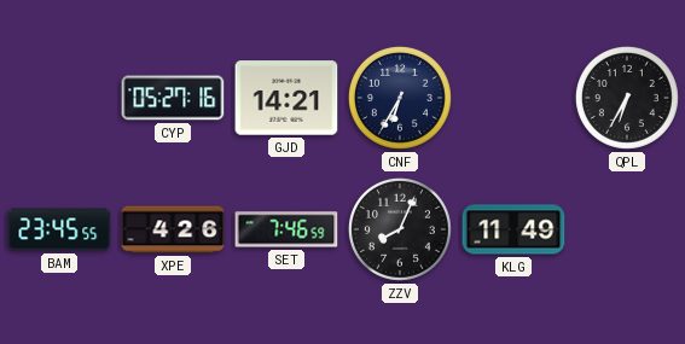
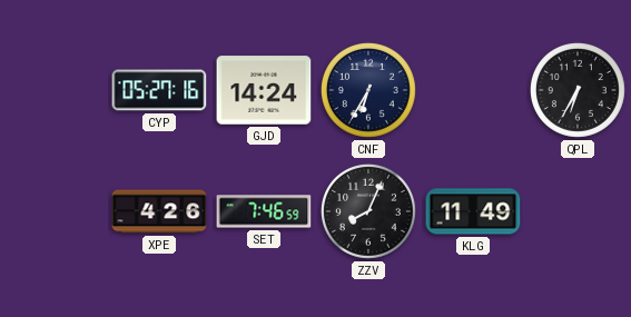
GJD: 14:21 -> 14:24
BAM: 23:45 -> none
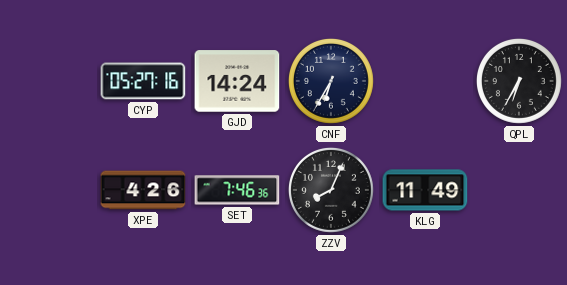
SET: 7:46:59 -> 7:46:36
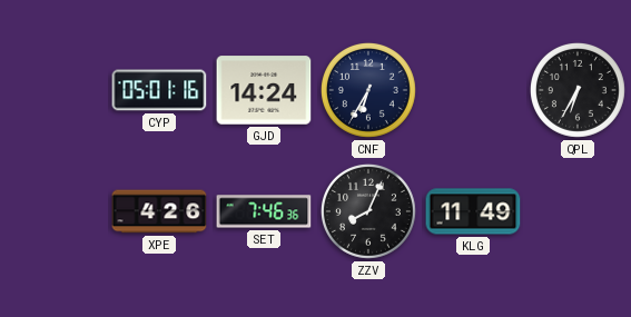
CYP: 05:27 -> 05:01
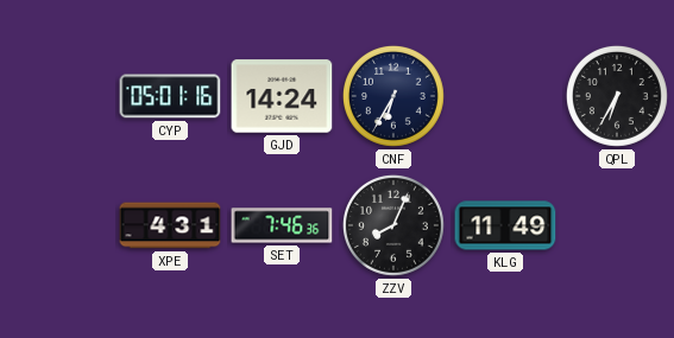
XPE: 4:26 -> 4:31
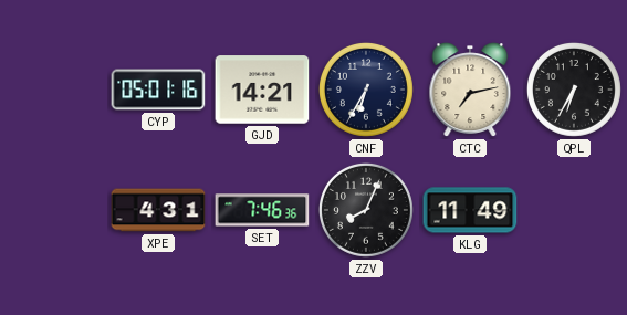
GJD: 14:24 -> 14:21
CTC: none -> 7:13
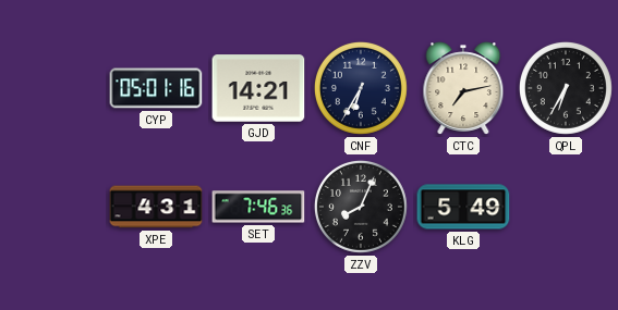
KLG: 11:49 -> 5:49
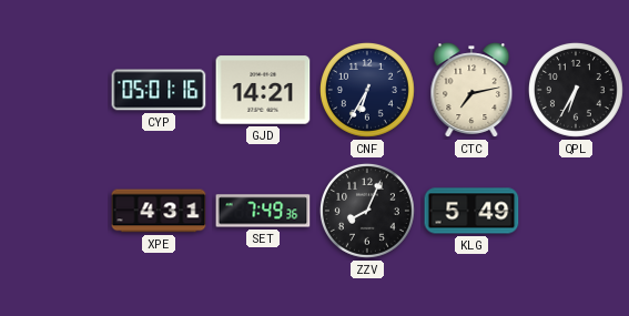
SET: 7:46 -> 7:49
